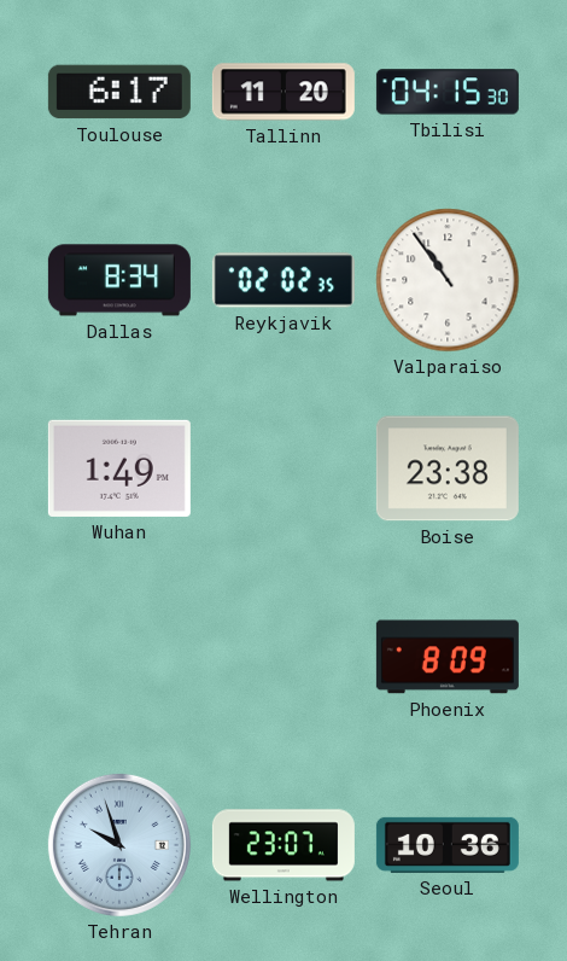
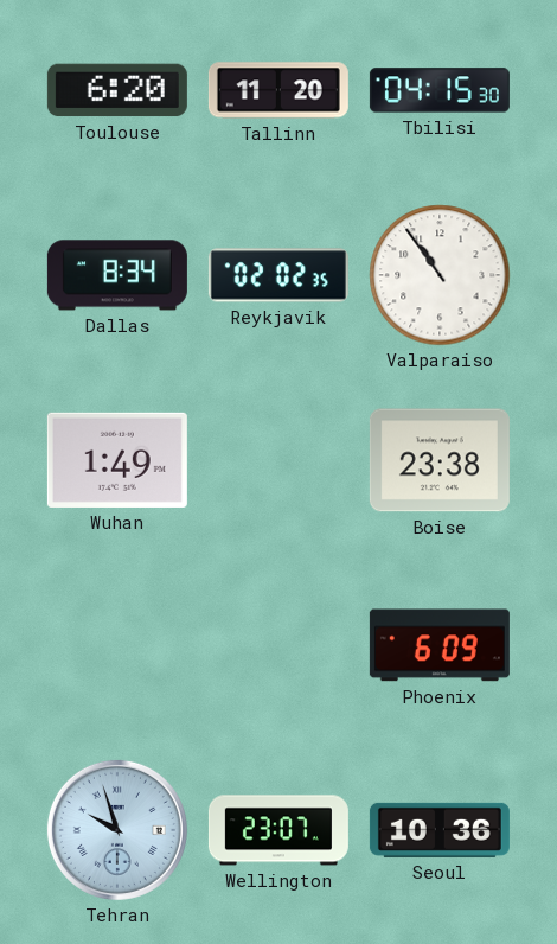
Toulouse: 6:17 -> 6:20
Phoenix: 8:09 -> 6:09
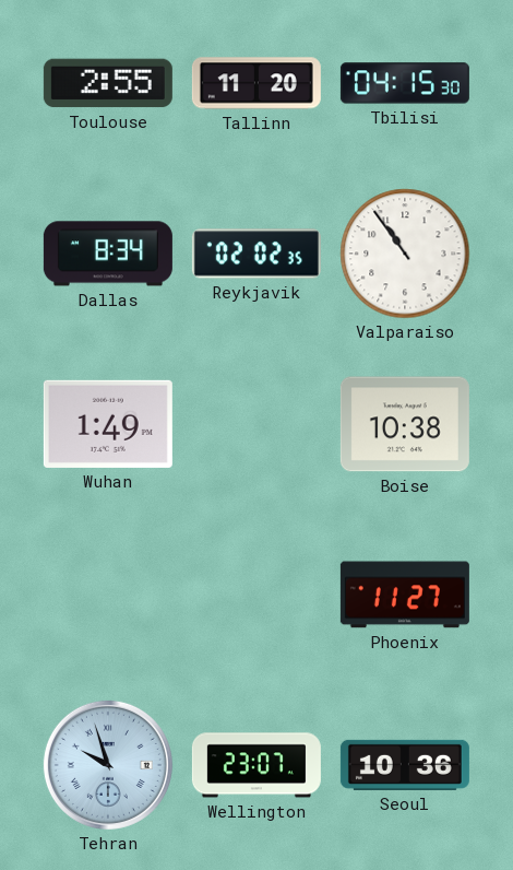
Toulouse: 6:20 -> 2:55
Boise: 23:38 -> 10:38
Phoenix: 6:09 -> 11:27
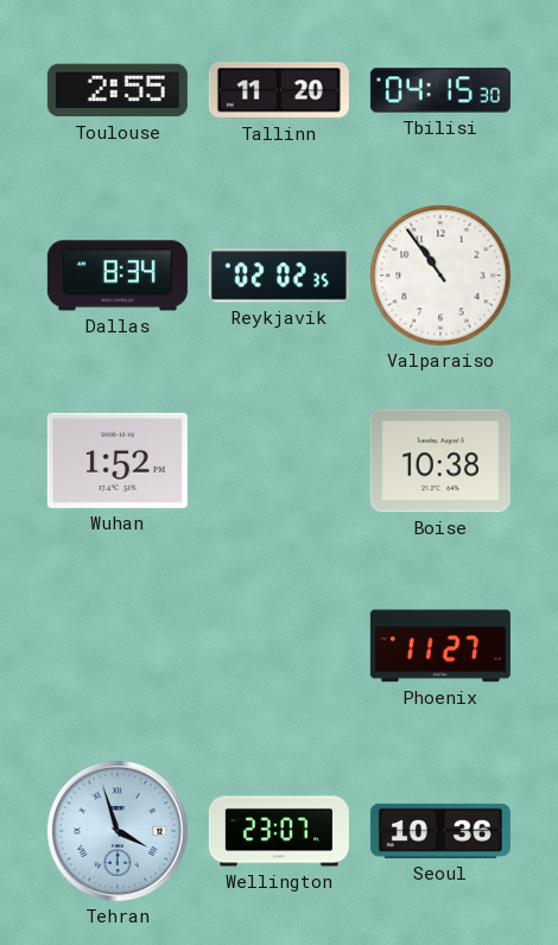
Wuhan: 1:49 -> 1:52
Tehran: 9:57 -> 3:57
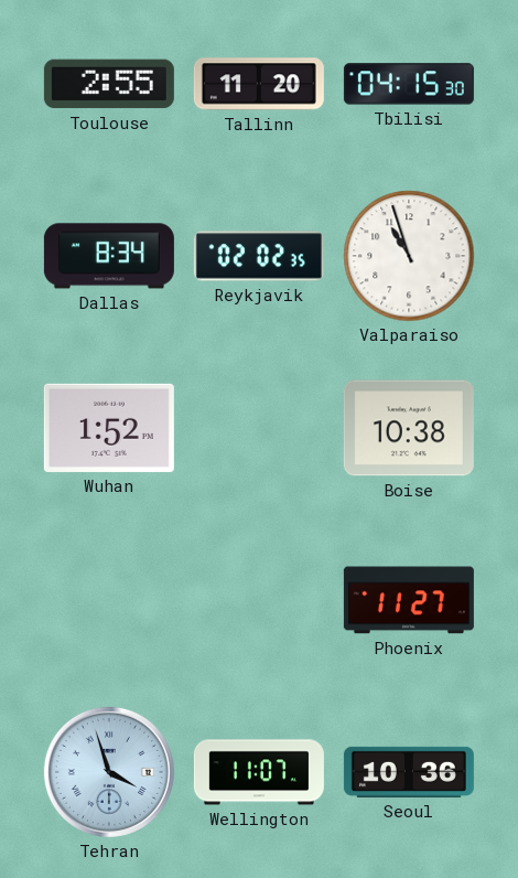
Valparaiso: 10:54 -> 10:57
Wellington: 23:07 -> 11:07
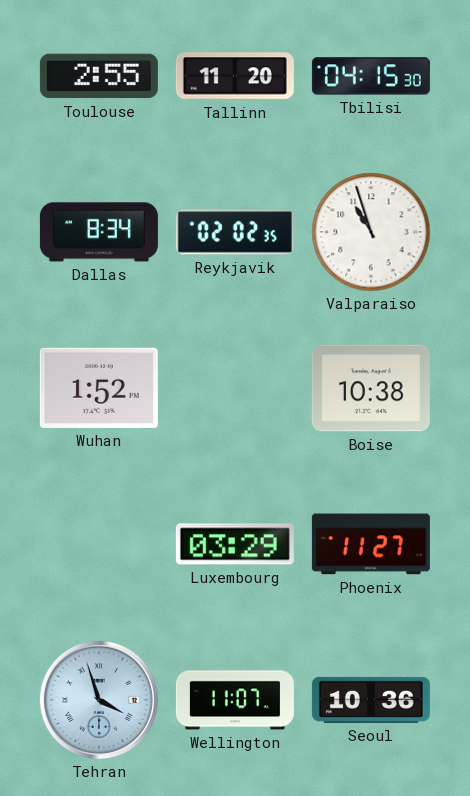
Luxembourg: none -> 03:29
